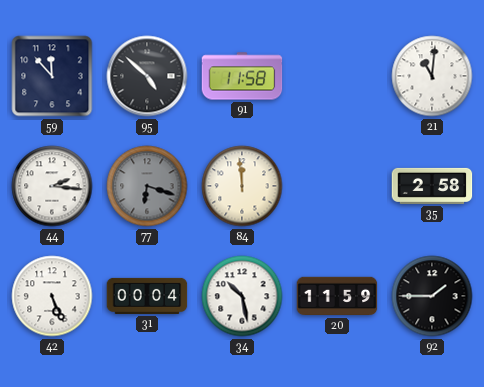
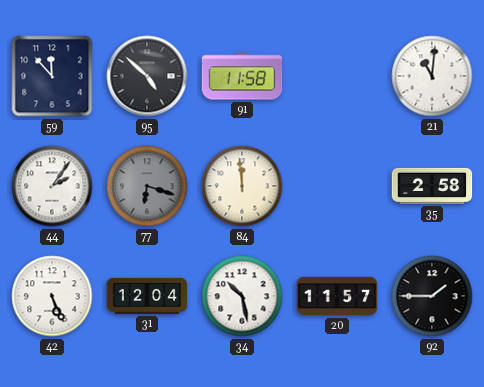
44: 2:16 -> 2:06
31: 00:04 -> 12:04
20: 11:59 -> 11:57
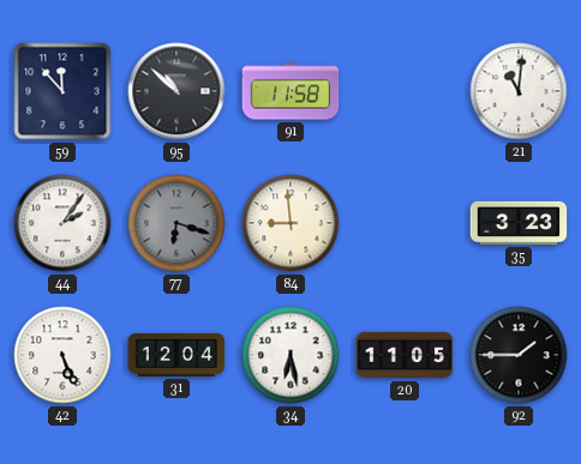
95: 4:52 -> 10:52
84: 11:59 -> 8:59
35: 2:58 -> 3:23
34: 10:28 -> 6:28
20: 11:57 -> 11:05
